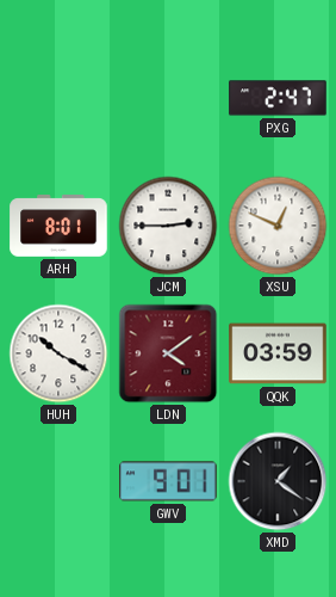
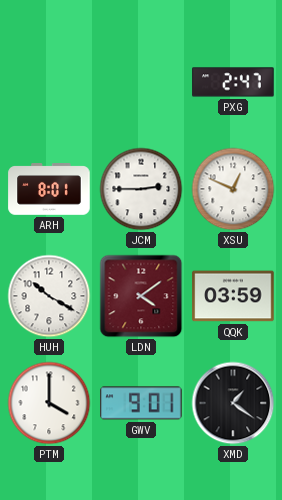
PTM: none -> 4:00
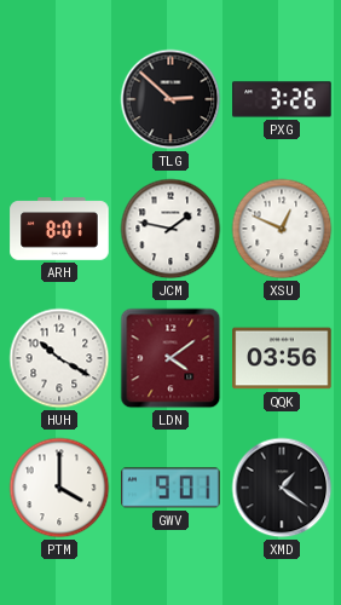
TLG: none -> 2:52
PXG: 2:47 -> 3:26
JCM: 2:45 -> 1:47
QQK: 03:59 -> 03:56
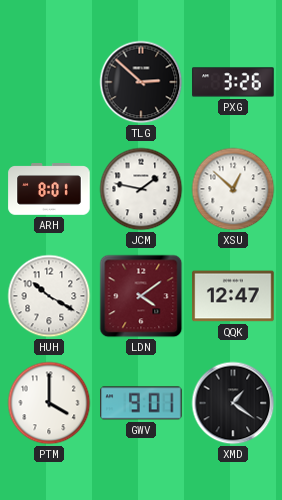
XSU: 12:49 -> 12:52
QQK: 03:56 -> 12:47
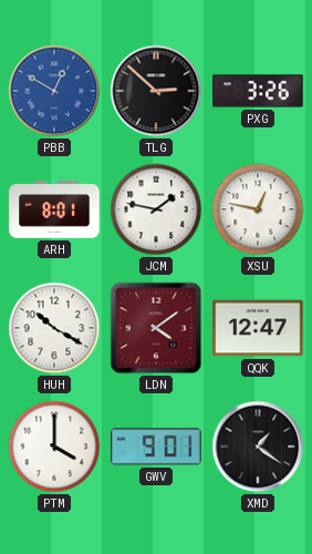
PBB: none -> 12:50
XSU: 12:52 -> 12:47
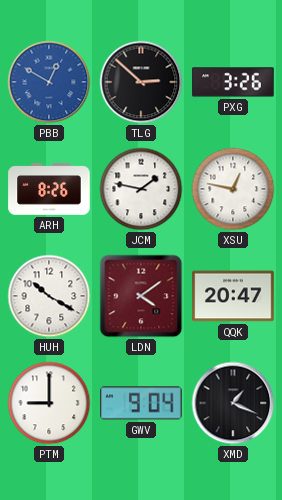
ARH: 8:01 -> 8:26
QQK: 12:47 -> 20:47
PTM: 4:00 -> 9:00
GWV: 9:01 -> 9:04
XMD: 1:21 -> 1:19
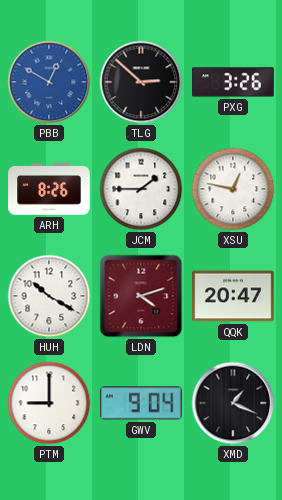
JCM: 1:47 -> 1:45
LDN: 4:09 -> 4:12
